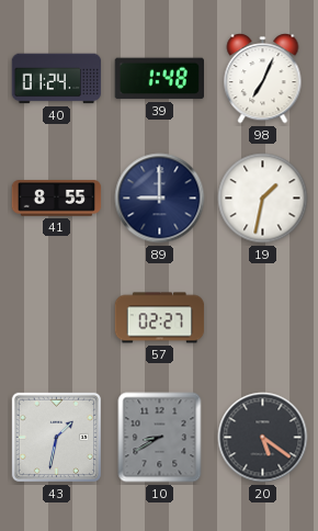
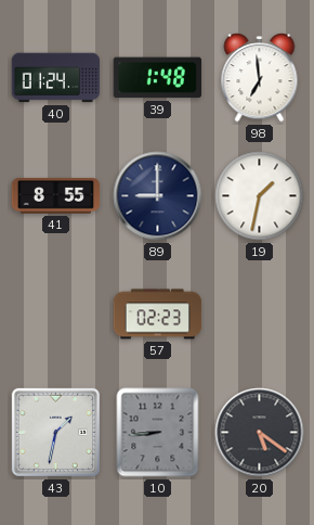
98: 7:04 -> 6:59
57: 02:27 -> 02:23
10: 8:40 -> 8:44
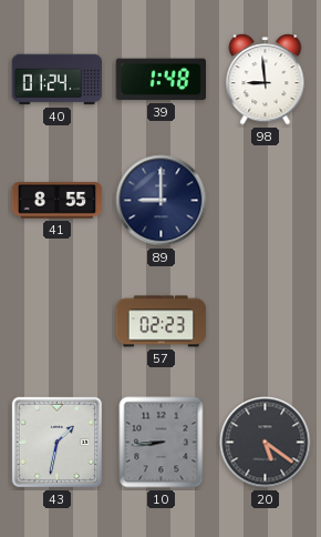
98: 6:59 -> 8:59
19: 1:32 -> none
